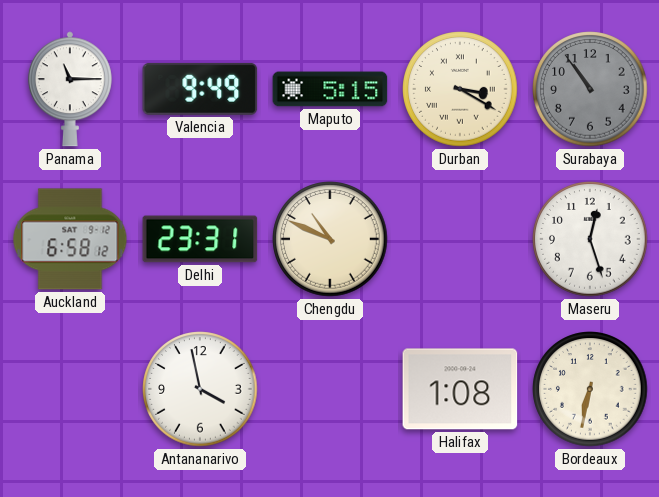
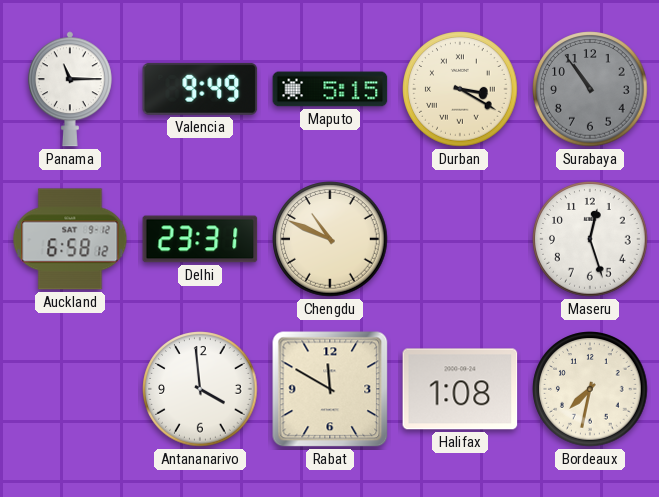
Antananarivo: 3:58 -> 3:59
Rabat: none -> 11:50
Bordeaux: 6:32 -> 7:32
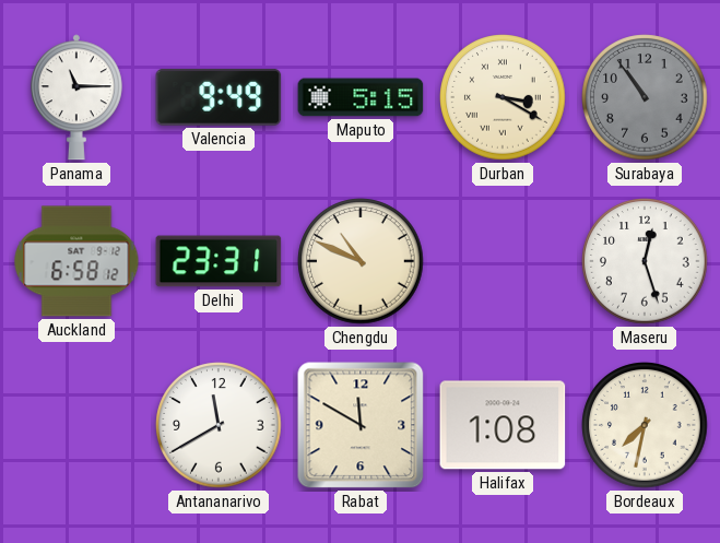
Antananarivo: 3:59 -> 11:40
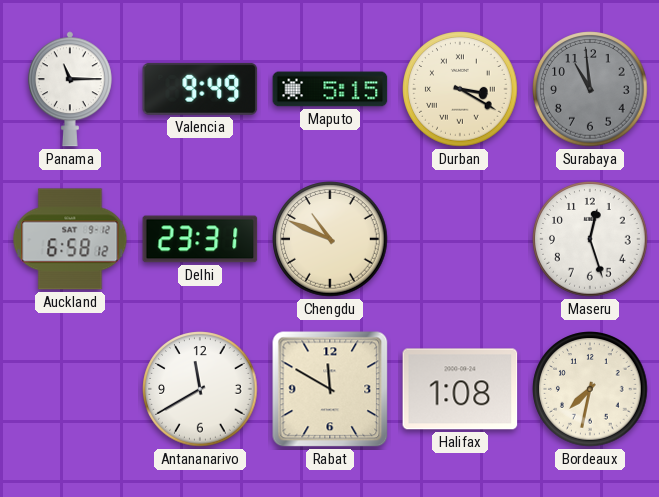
Surabaya: 10:54 -> 10:59
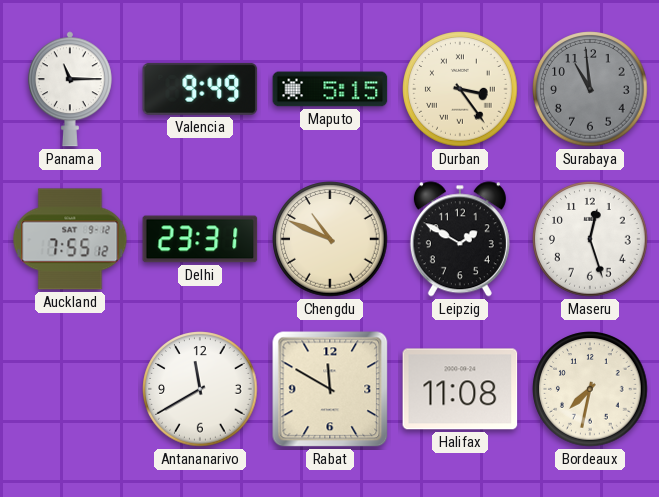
Durban: 3:20 -> 3:24
Auckland: 6:58 -> 7:55
Leipzig: none -> 1:50
Halifax: 1:08 -> 11:08
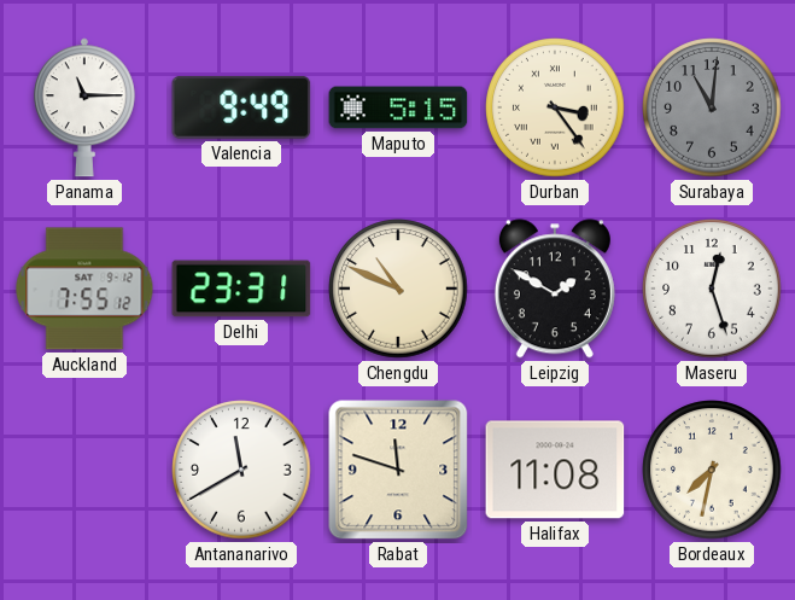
Surabaya: 10:59 -> 11:01
Rabat: 11:50 -> 11:48
